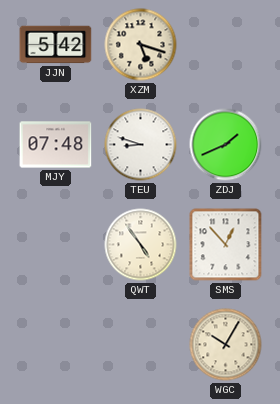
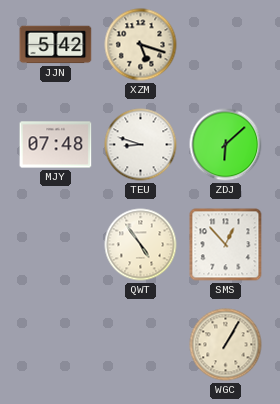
ZDJ: 1:41 -> 6:08
WGC: 10:05 -> 1:05
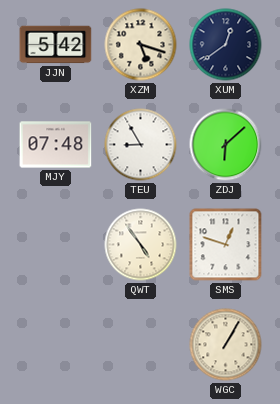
XUM: none -> 12:39
TEU: 8:48 -> 8:55
SMS: 12:53 -> 12:48
